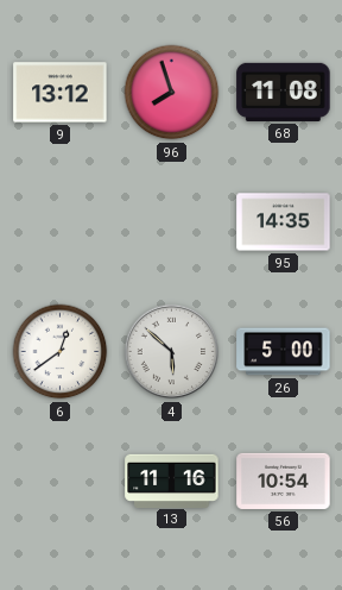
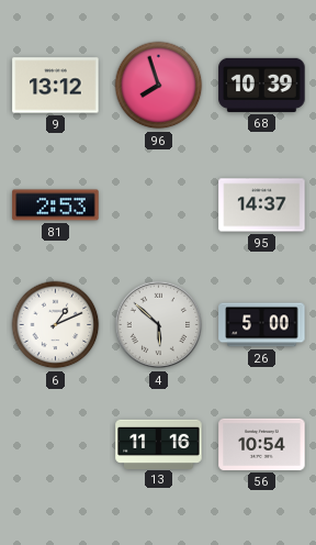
68: 11:08 -> 10:39
81: none -> 2:53
95: 14:35 -> 14:37
6: 12:39 -> 1:11
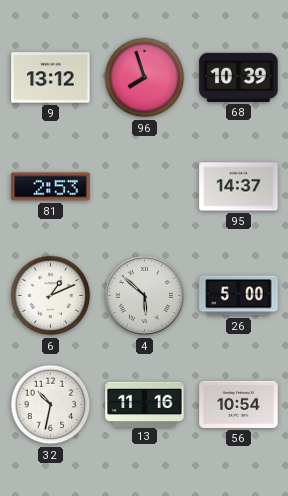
32: none -> 10:32
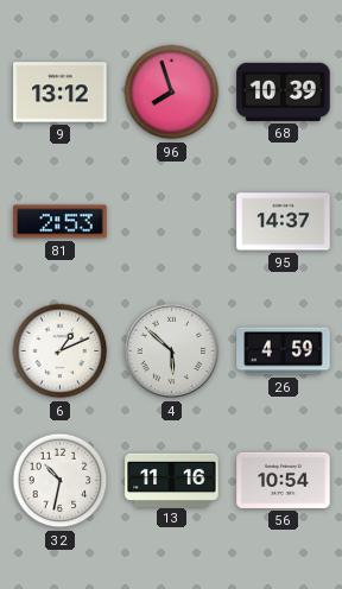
26: 5:00 -> 4:59
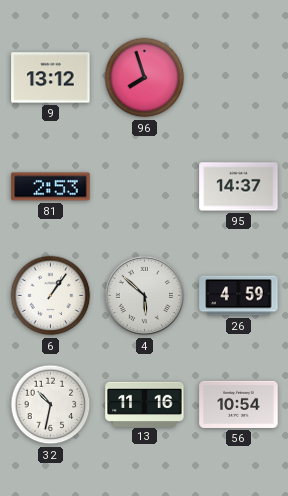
68: 10:39 -> none
6: 1:11 -> 1:06
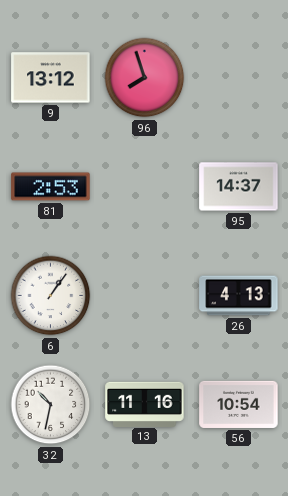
4: 5:52 -> none
26: 4:59 -> 4:13
